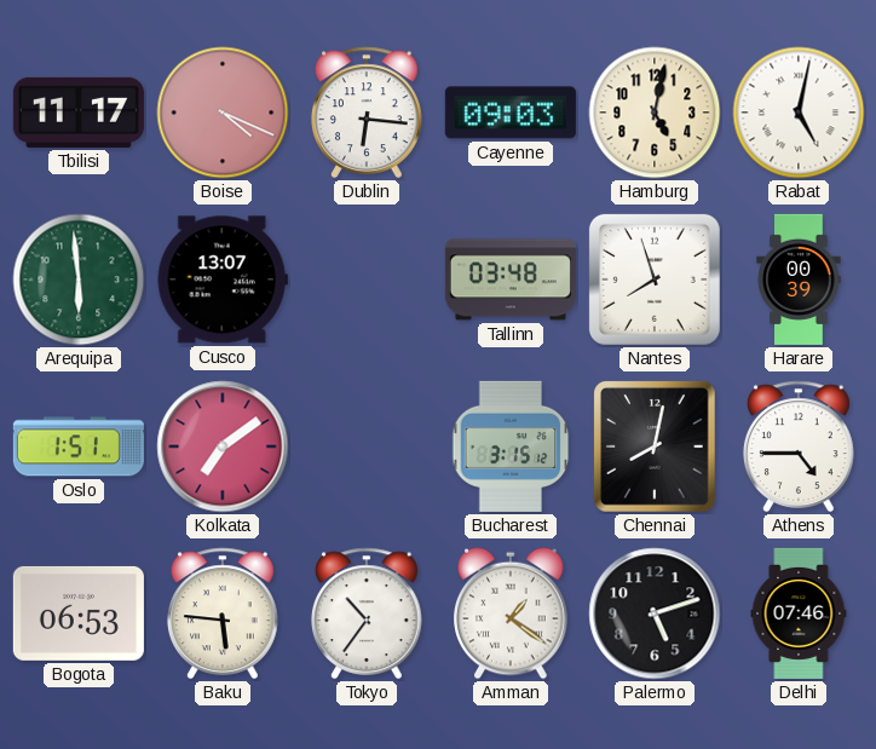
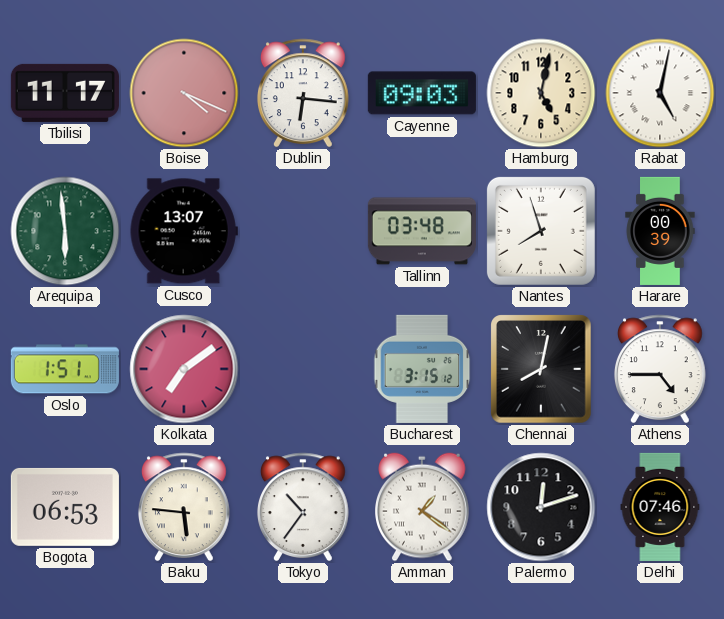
Palermo: 5:12 -> 12:12
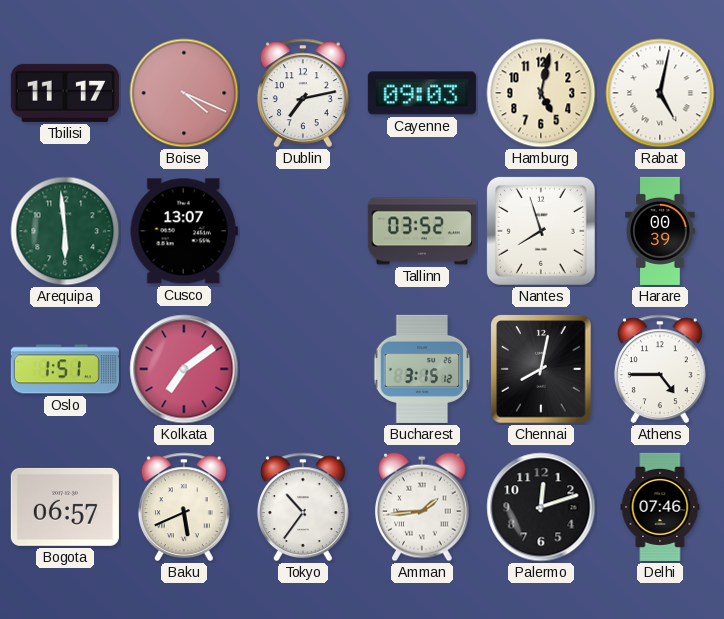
Dublin: 6:16 -> 7:13
Tallinn: 03:48 -> 03:52
Bogota: 06:53 -> 06:57
Baku: 5:46 -> 5:41
Amman: 1:21 -> 1:44
